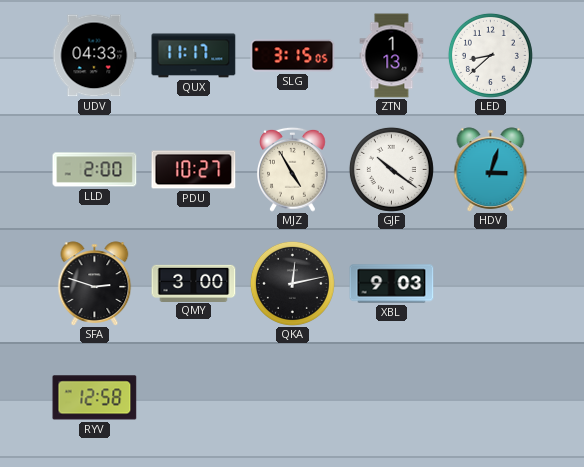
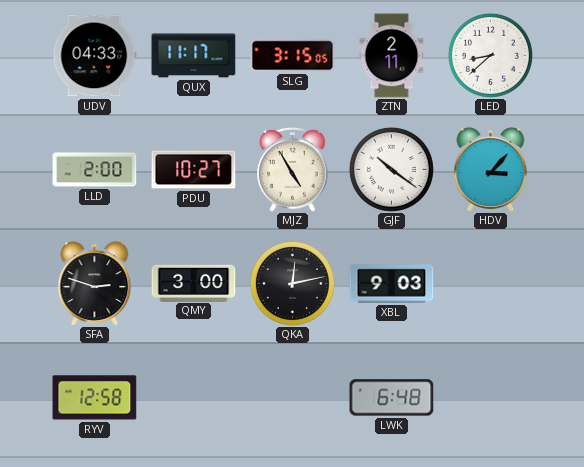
ZTN: 1:13 -> 2:11
HDV: 3:03 -> 3:07
LWK: none -> 6:48
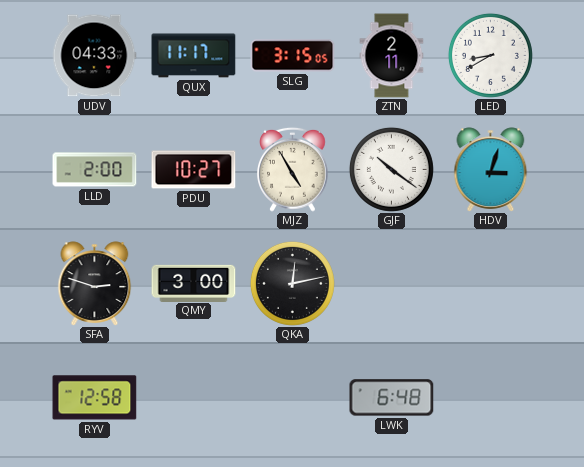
LED: 8:38 -> 8:40
HDV: 3:07 -> 3:03
XBL: 9:03 -> none
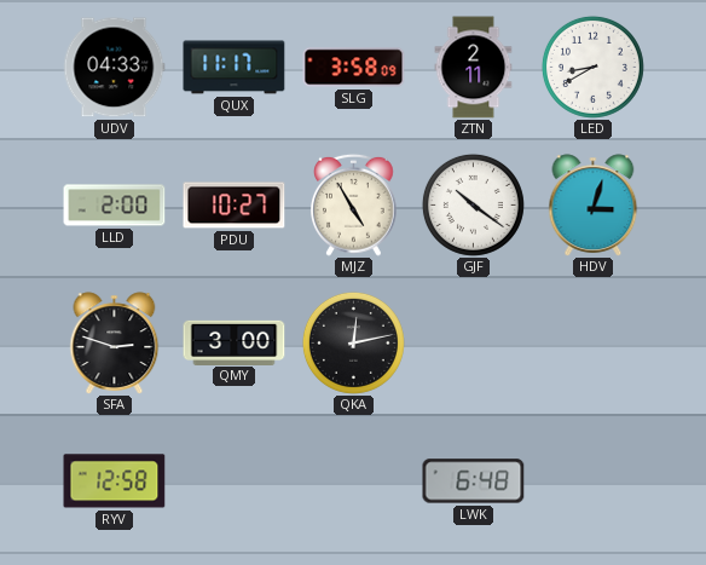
SLG: 3:15 -> 3:58
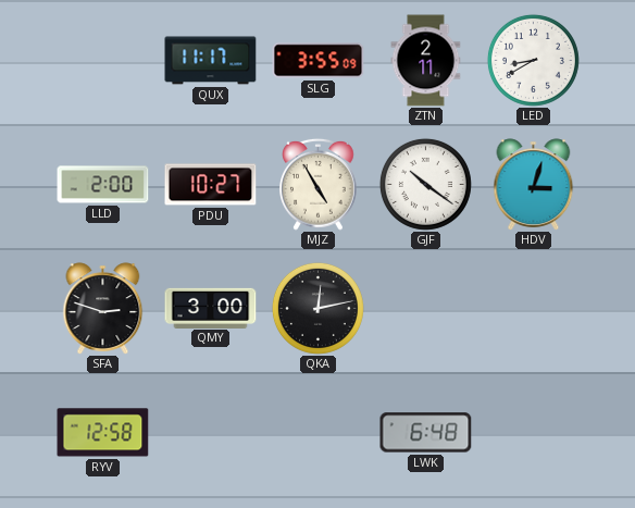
UDV: 04:33 -> none
SLG: 3:58 -> 3:55
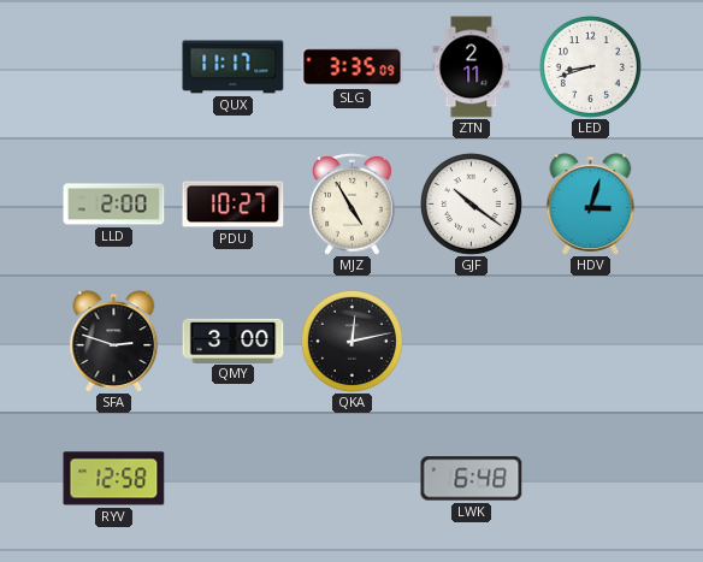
SLG: 3:55 -> 3:35
LED: 8:40 -> 8:42
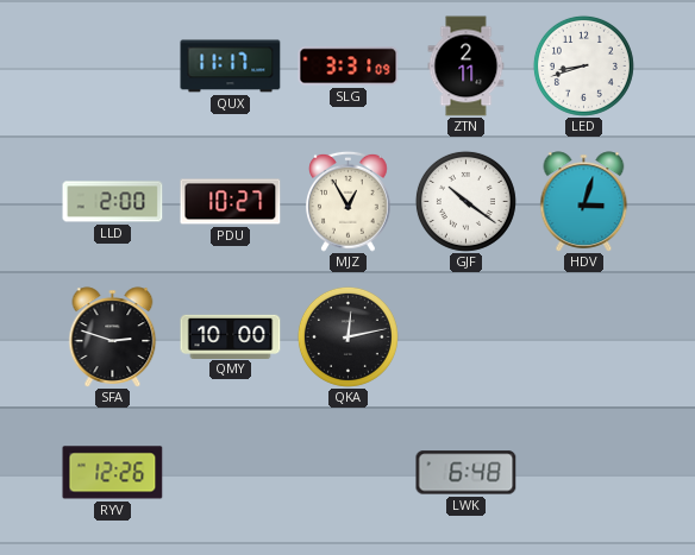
SLG: 3:35 -> 3:31
MJZ: 4:55 -> 12:55
QMY: 3:00 -> 10:00
RYV: 12:58 -> 12:26
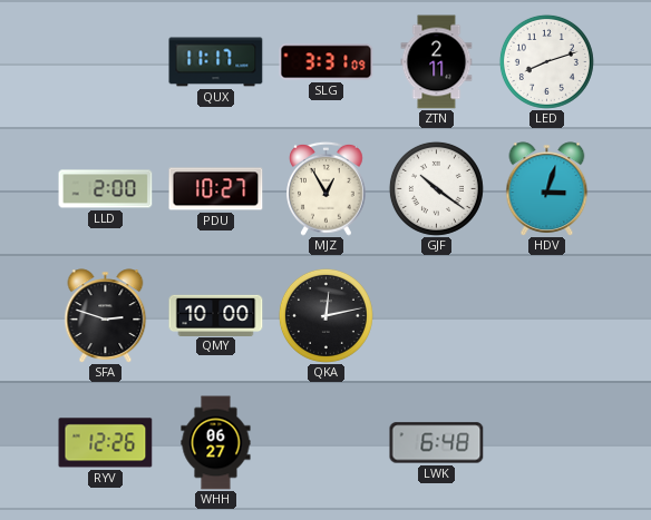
LED: 8:42 -> 8:12
WHH: none -> 06:27
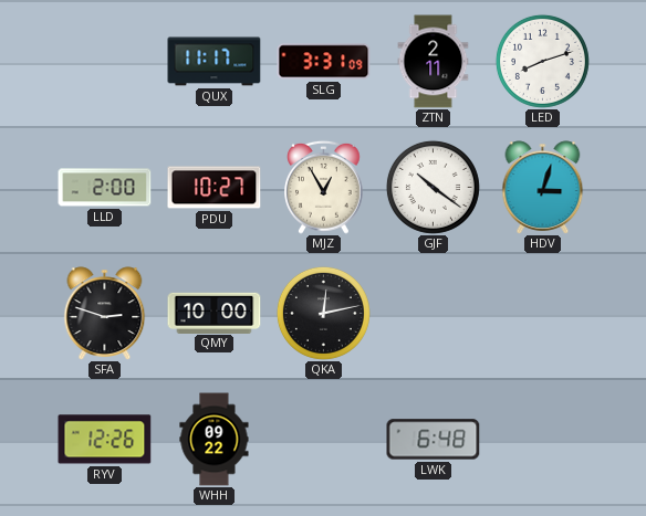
WHH: 06:27 -> 09:22
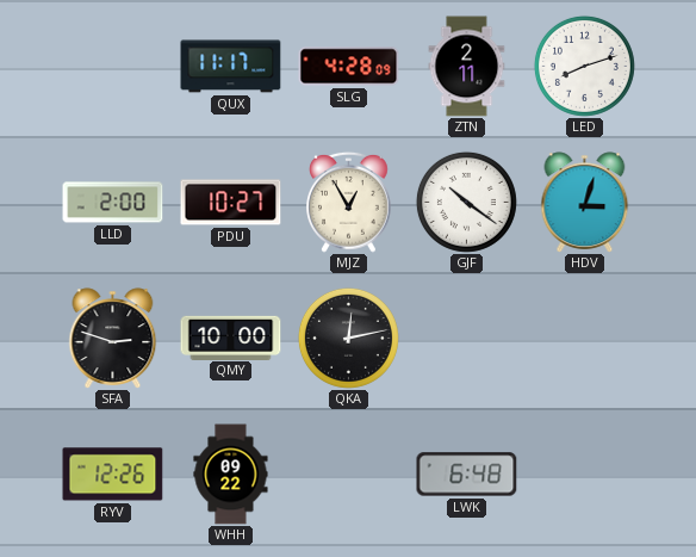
SLG: 3:31 -> 4:28
